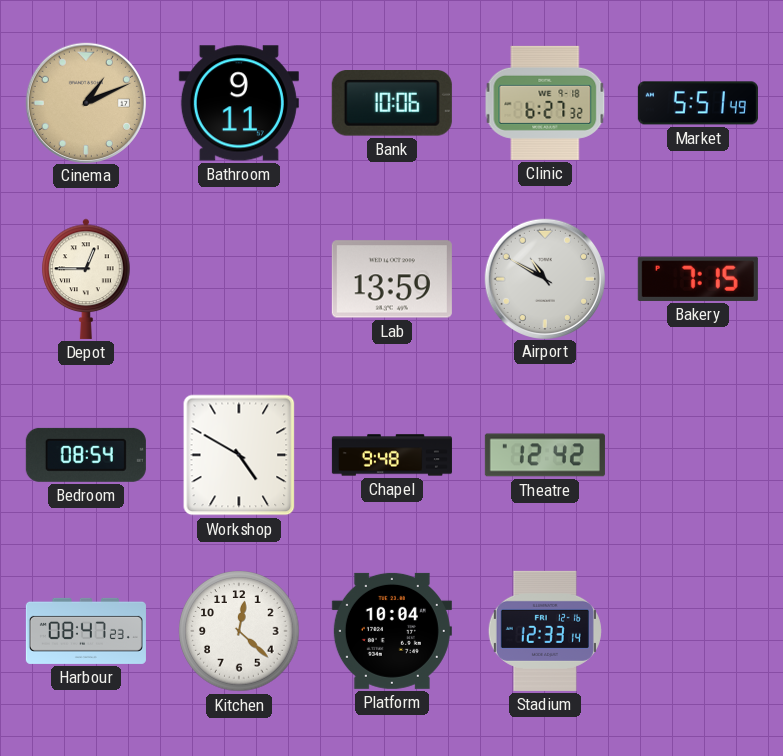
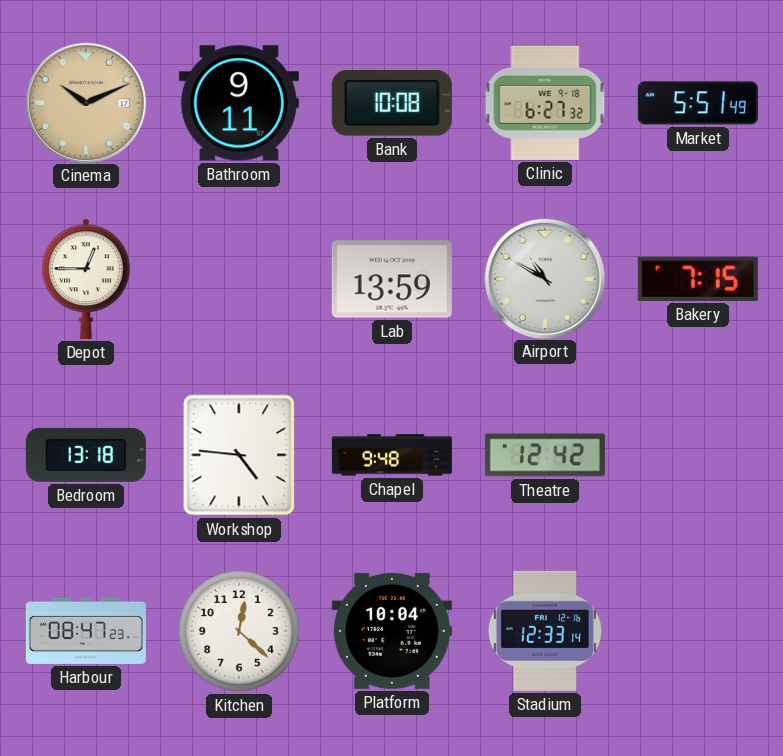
Cinema: 1:11 -> 10:11
Bank: 10:06 -> 10:08
Bedroom: 08:54 -> 13:18
Workshop: 4:50 -> 4:46
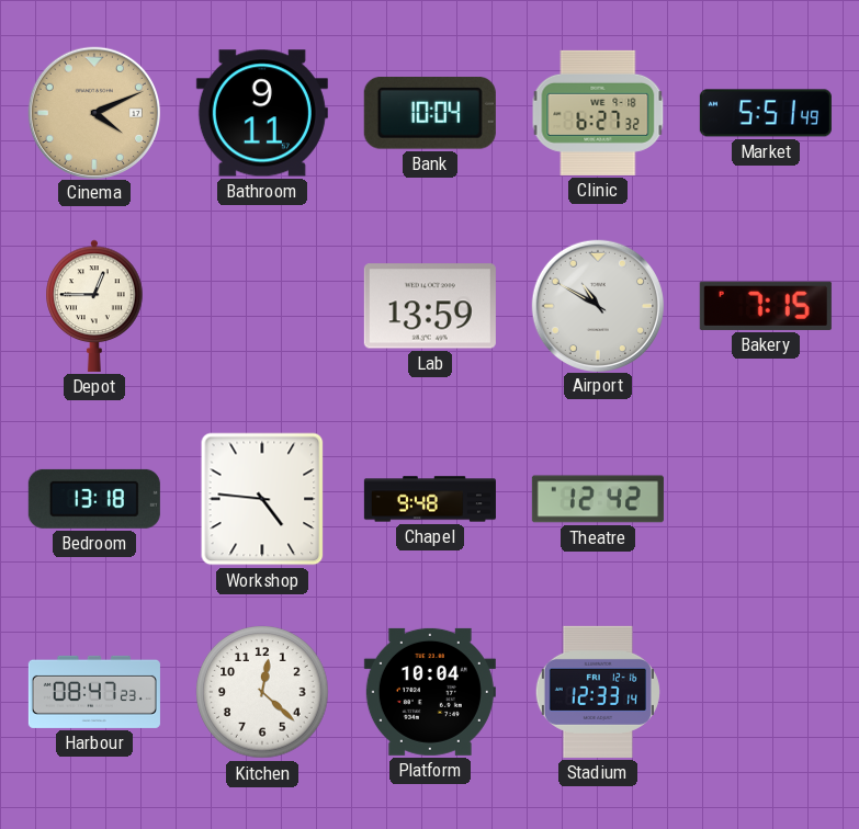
Cinema: 10:11 -> 4:11
Bank: 10:08 -> 10:04
